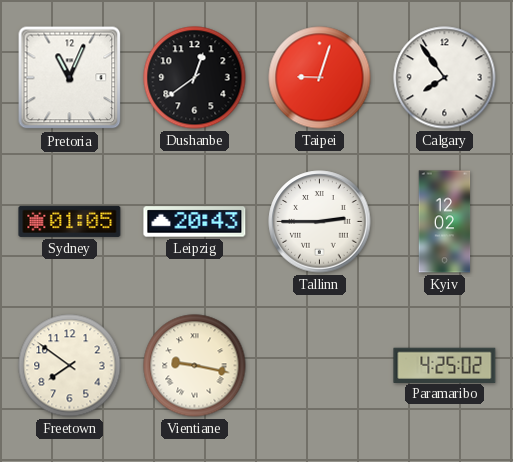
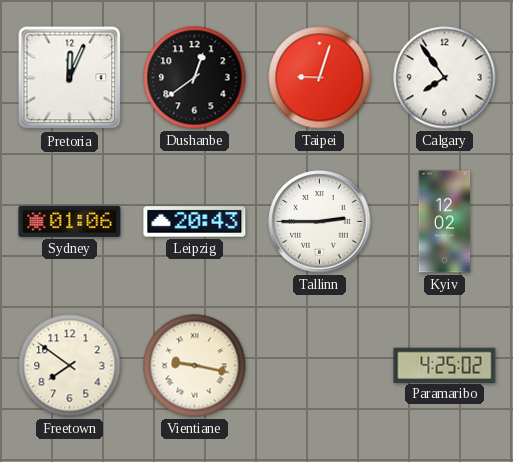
Pretoria: 11:04 -> 12:04
Sydney: 01:05 -> 01:06
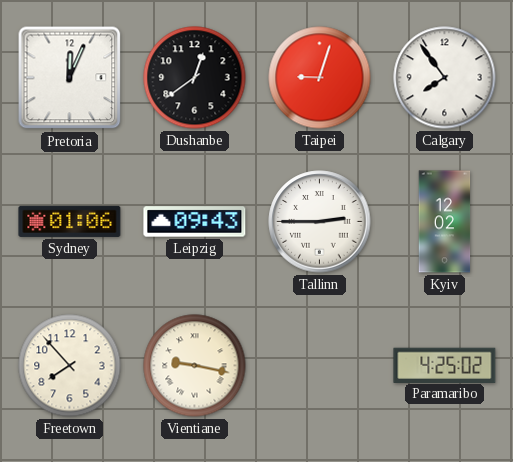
Leipzig: 20:43 -> 09:43
Freetown: 7:51 -> 7:53
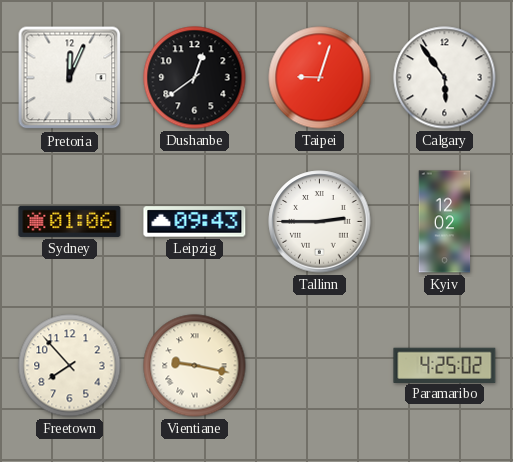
Calgary: 7:54 -> 5:54
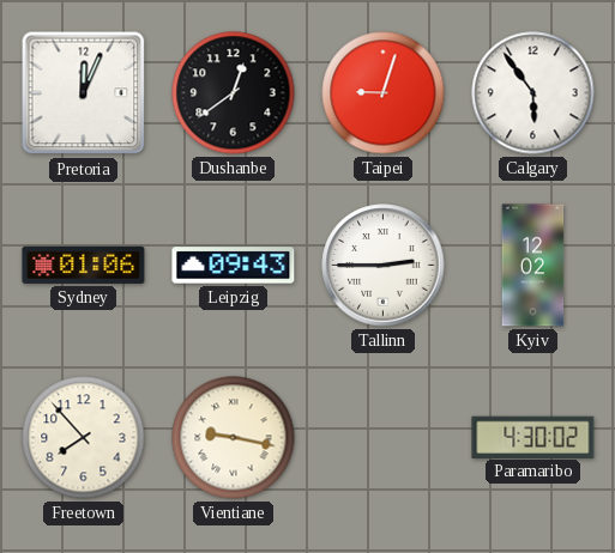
Paramaribo: 4:25 -> 4:30
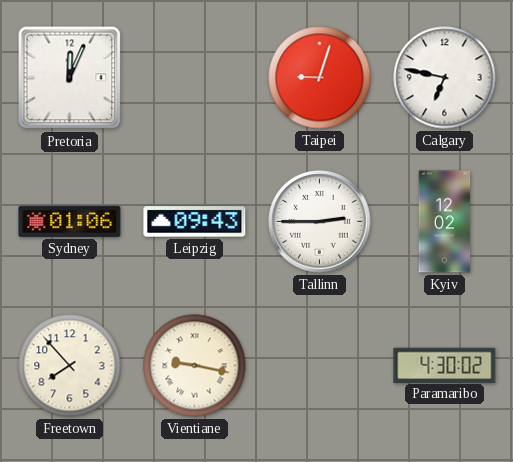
Dushanbe: 12:39 -> none
Calgary: 5:54 -> 6:47
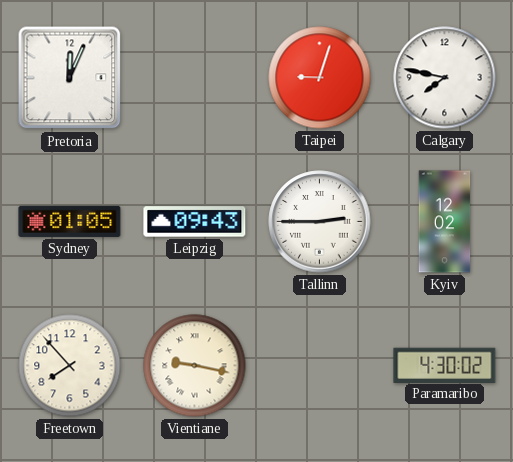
Calgary: 6:47 -> 7:47
Sydney: 01:06 -> 01:05
